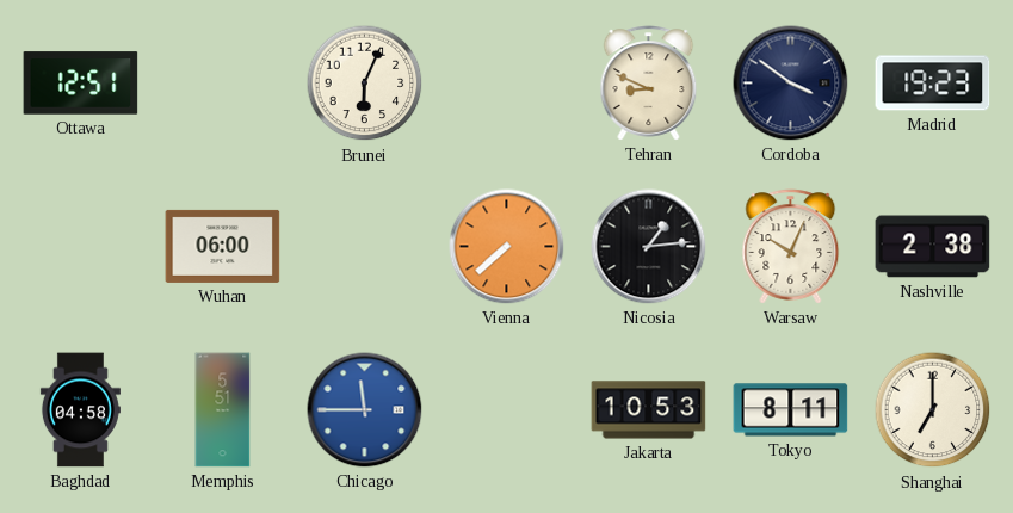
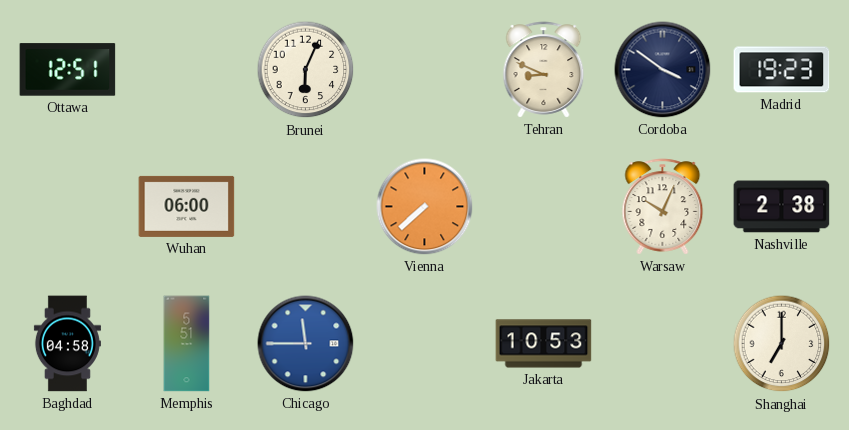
Nicosia: 1:14 -> none
Tokyo: 8:11 -> none
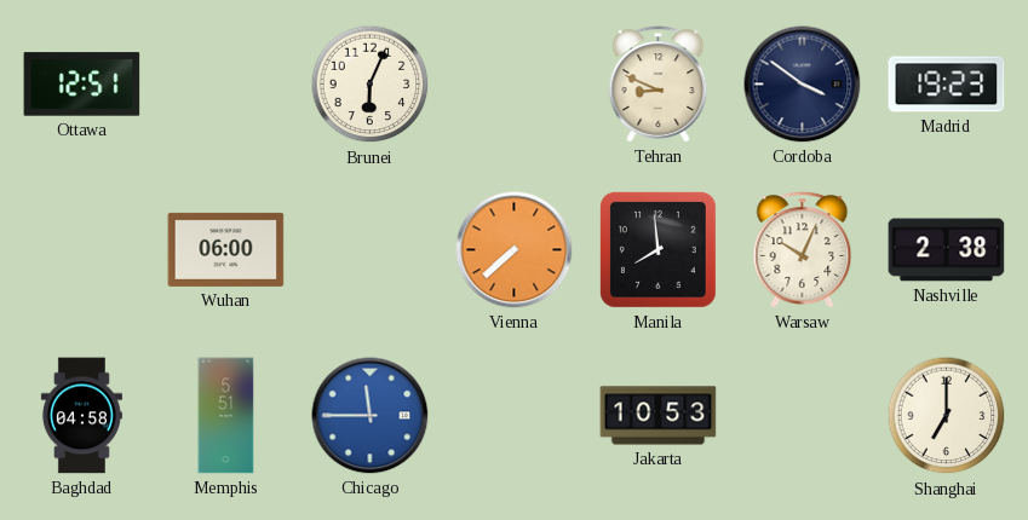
Manila: none -> 7:59
